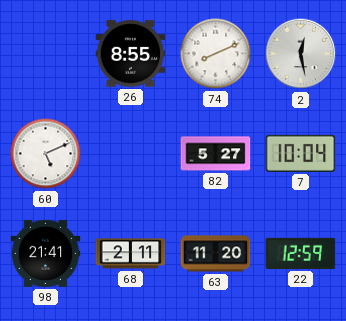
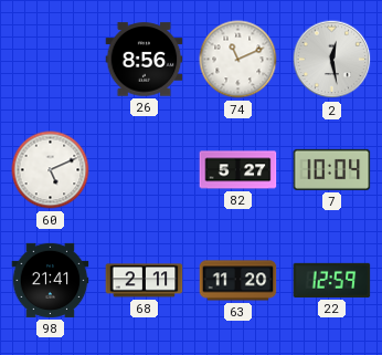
26: 8:55 -> 8:56
74: 8:11 -> 11:11
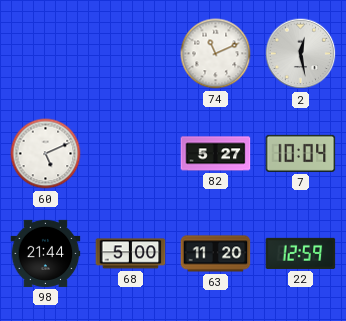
26: 8:56 -> none
98: 21:41 -> 21:44
68: 2:11 -> 5:00
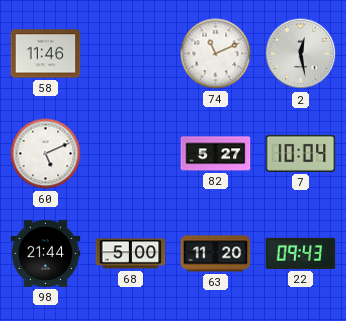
58: none -> 11:46
22: 12:59 -> 09:43
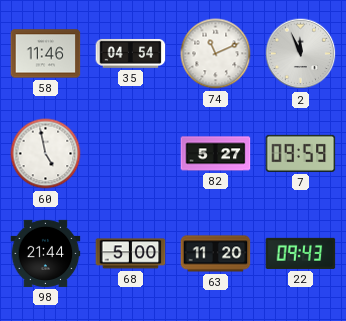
35: none -> 04:54
2: 12:28 -> 11:56
60: 5:11 -> 4:58
7: 10:04 -> 09:59
